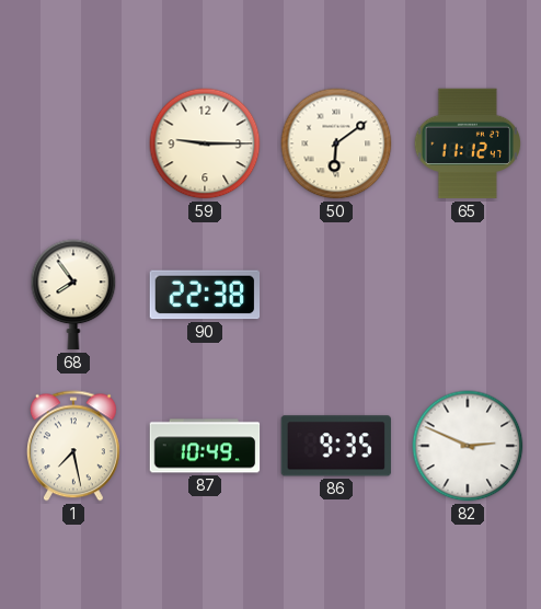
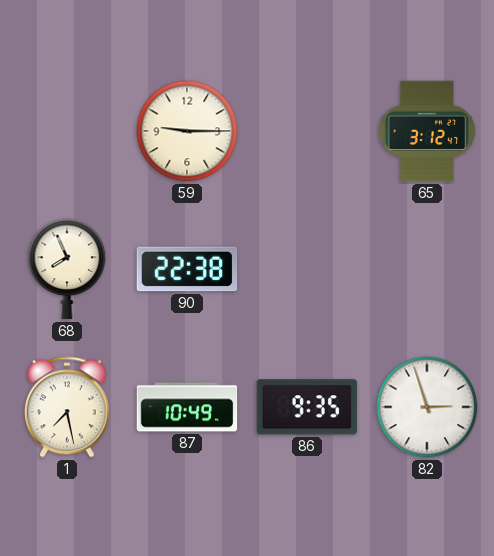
50: 6:09 -> none
65: 11:12 -> 3:12
68: 7:54 -> 7:56
82: 2:49 -> 2:57
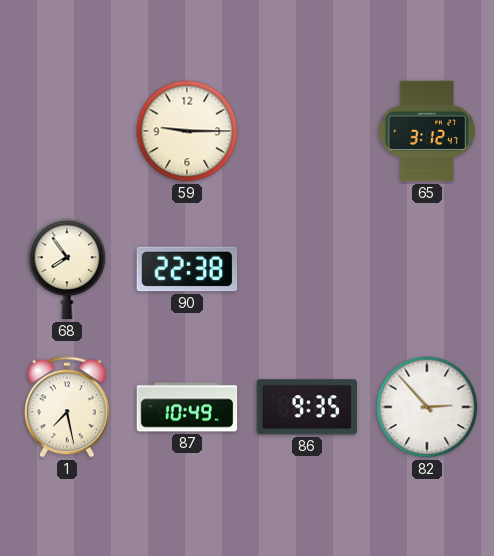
68: 7:56 -> 7:54
82: 2:57 -> 2:53
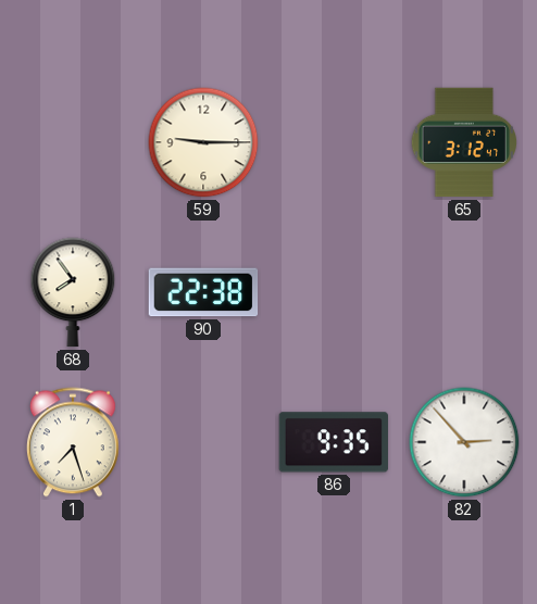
1: 7:28 -> 7:27
87: 10:49 -> none
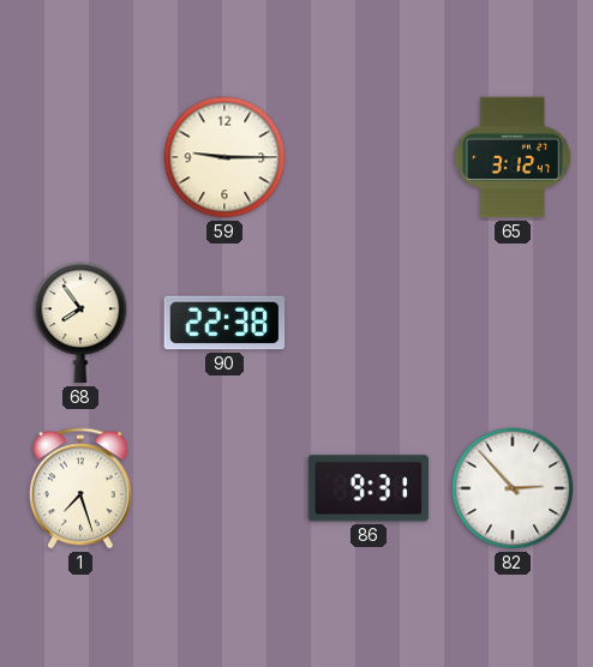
86: 9:35 -> 9:31
